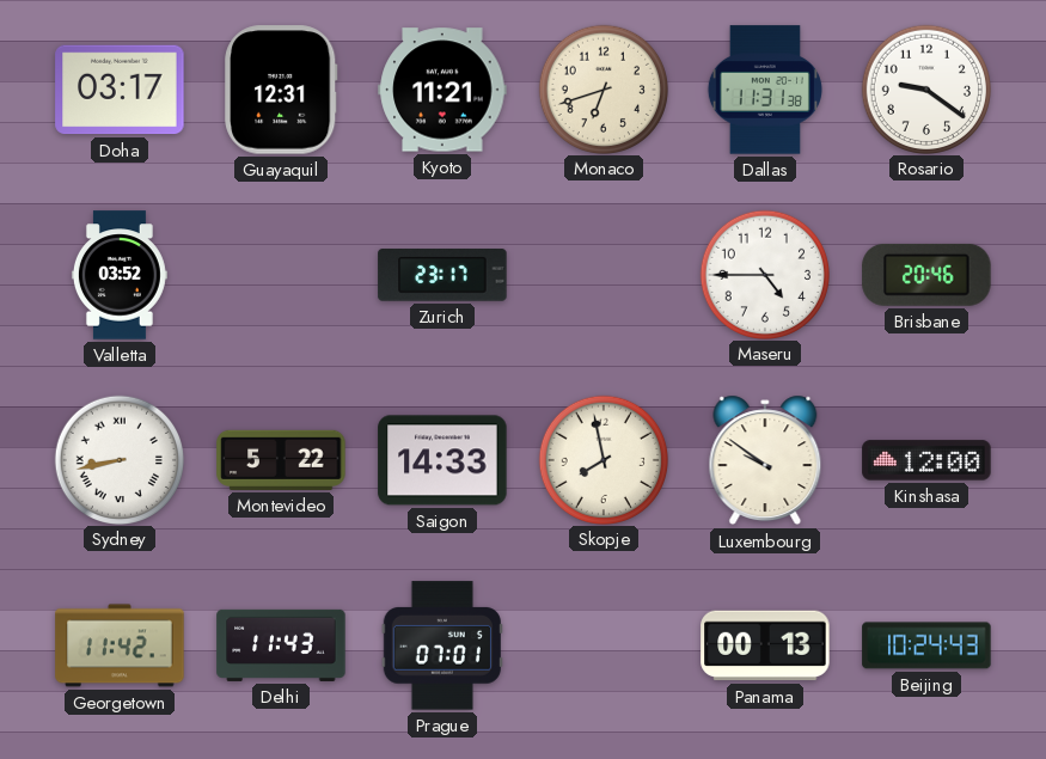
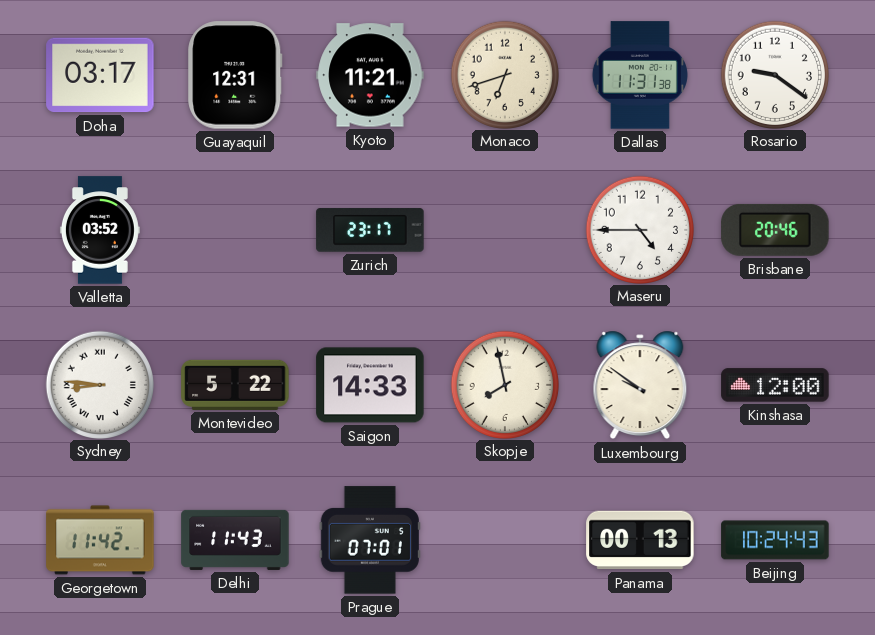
Sydney: 8:43 -> 8:46
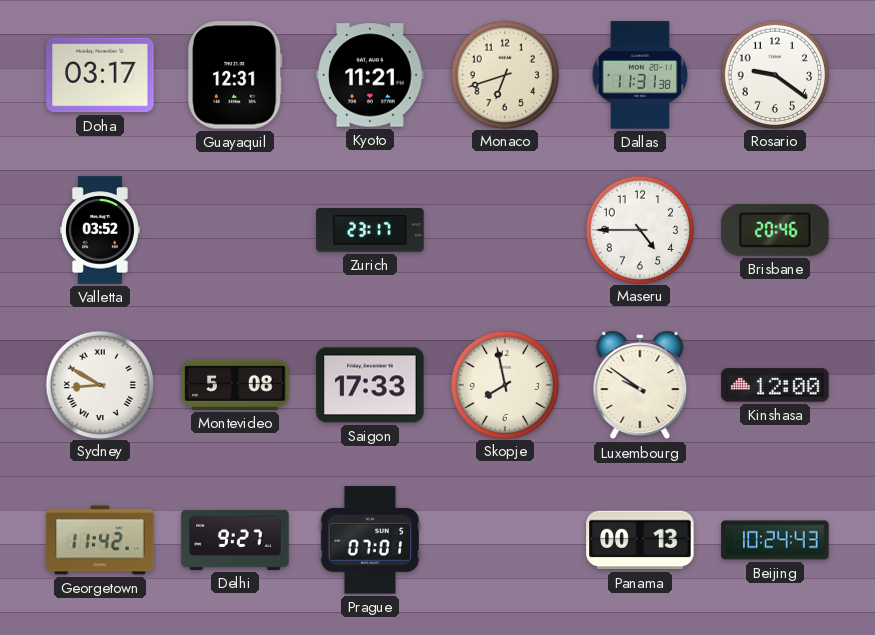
Sydney: 8:46 -> 8:50
Montevideo: 5:22 -> 5:08
Saigon: 14:33 -> 17:33
Delhi: 11:43 -> 9:27
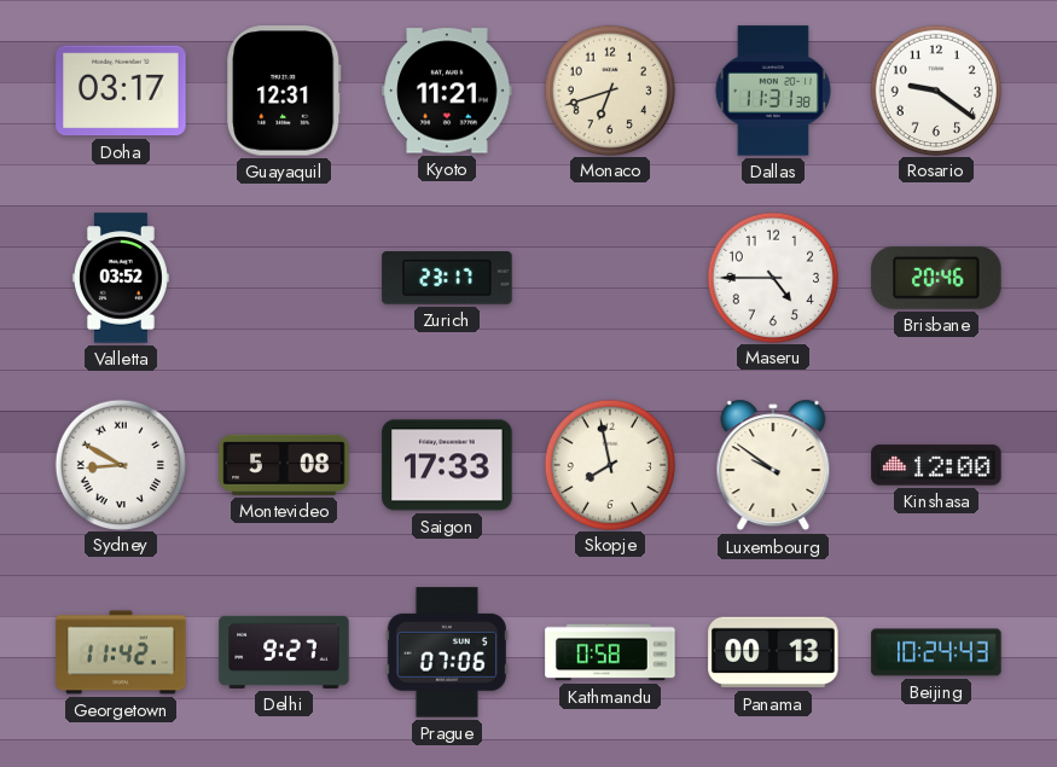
Prague: 07:01 -> 07:06
Kathmandu: none -> 0:58
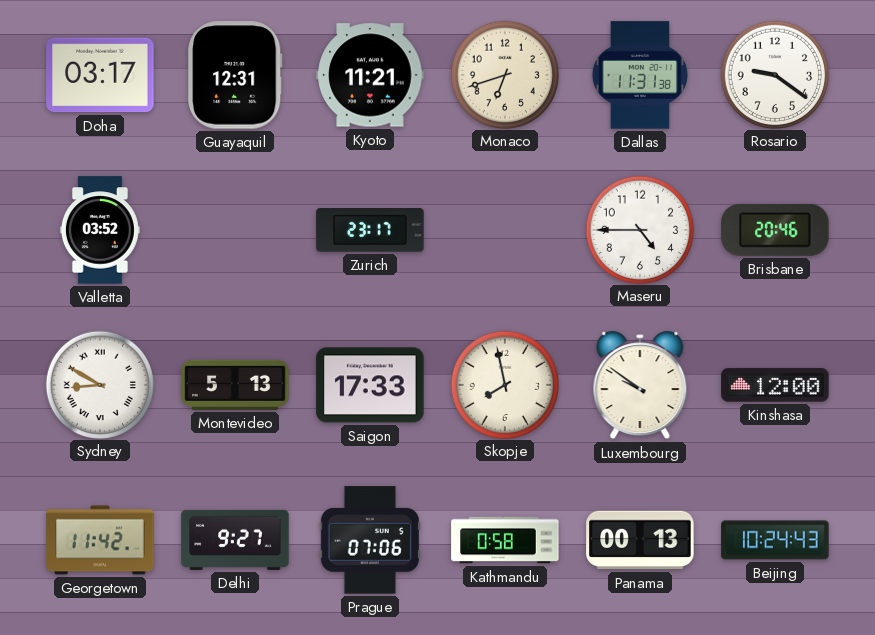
Montevideo: 5:08 -> 5:13
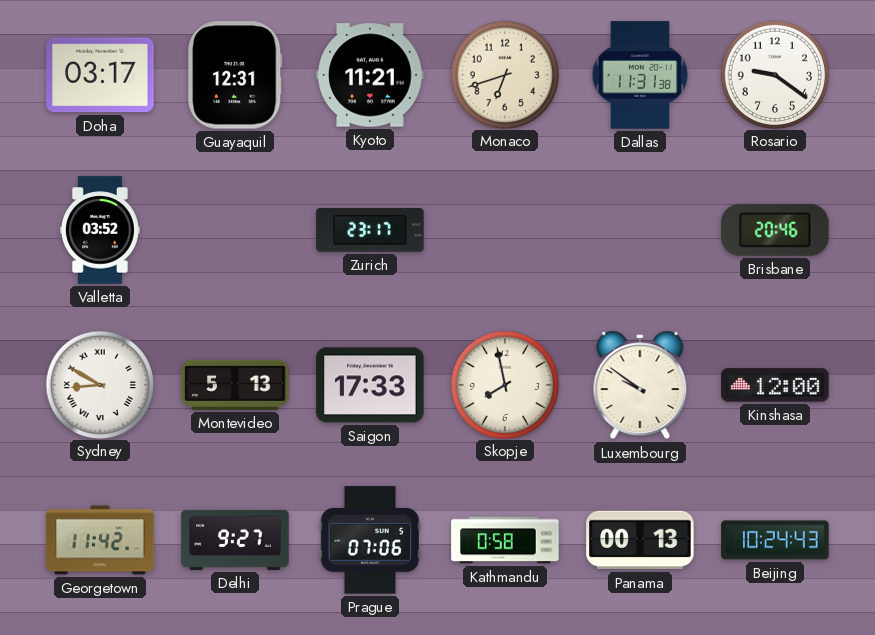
Maseru: 4:45 -> none
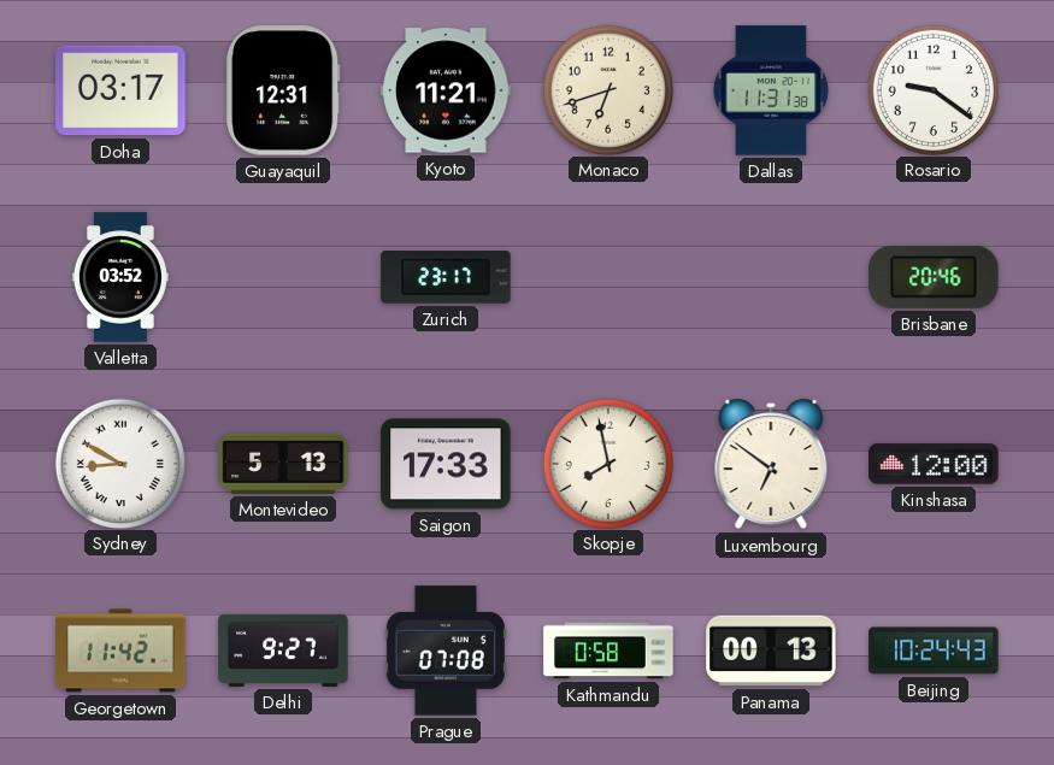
Luxembourg: 9:51 -> 6:51
Prague: 07:06 -> 07:08
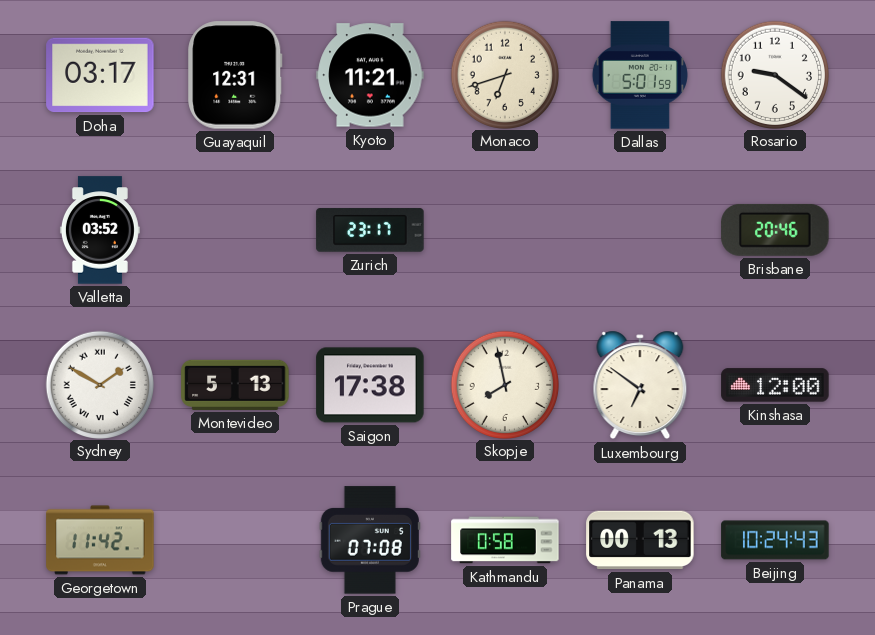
Dallas: 11:31 -> 5:01
Sydney: 8:50 -> 1:50
Saigon: 17:33 -> 17:38
Delhi: 9:27 -> none
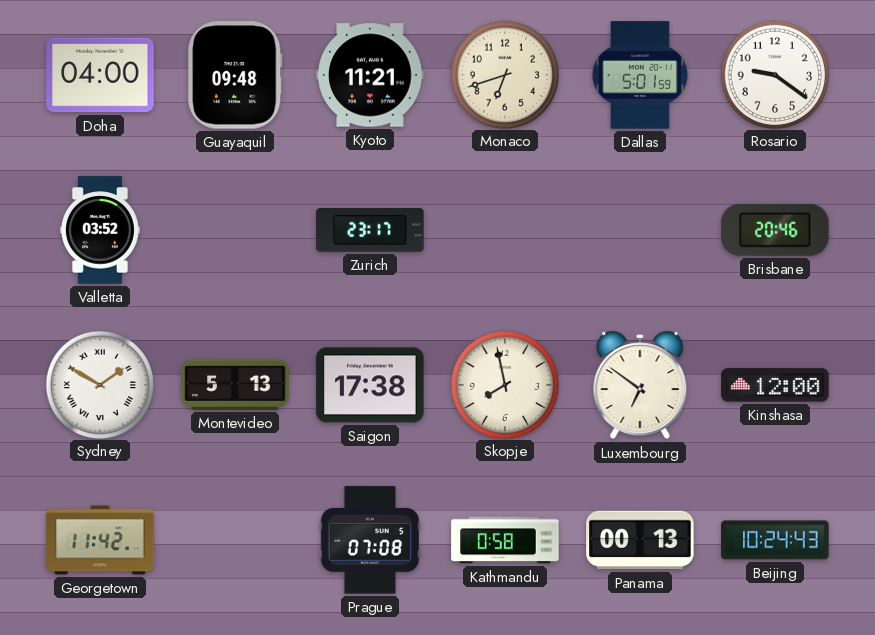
Doha: 03:17 -> 04:00
Guayaquil: 12:31 -> 09:48
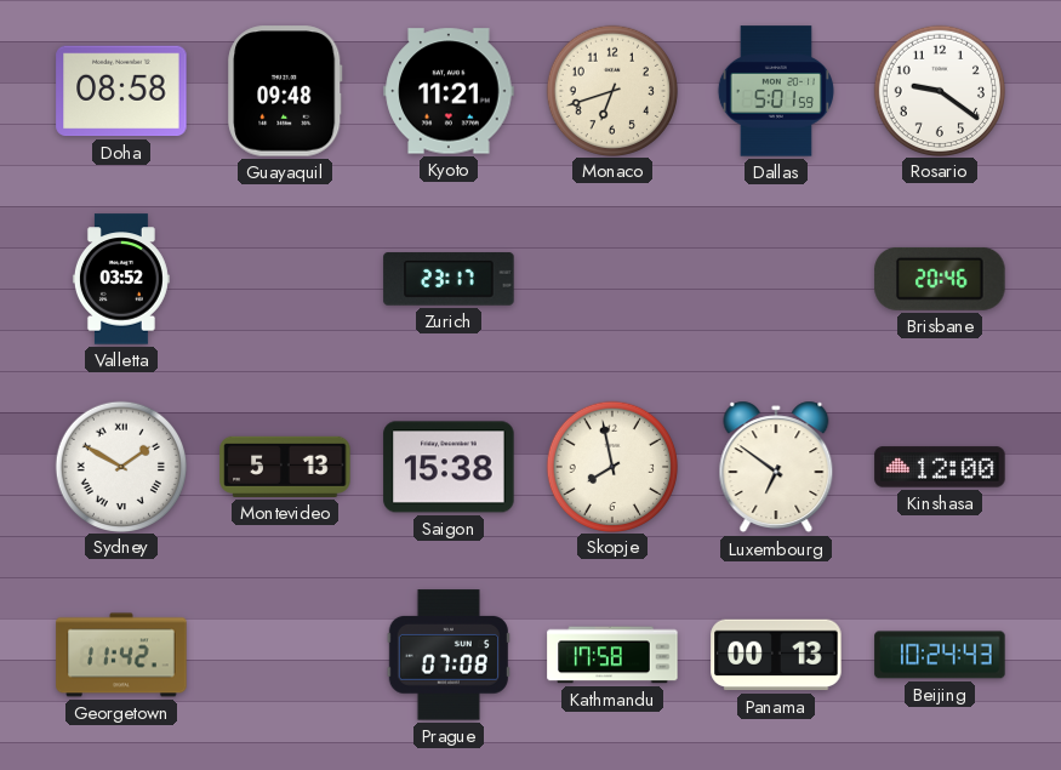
Doha: 04:00 -> 08:58
Saigon: 17:38 -> 15:38
Kathmandu: 0:58 -> 17:58
